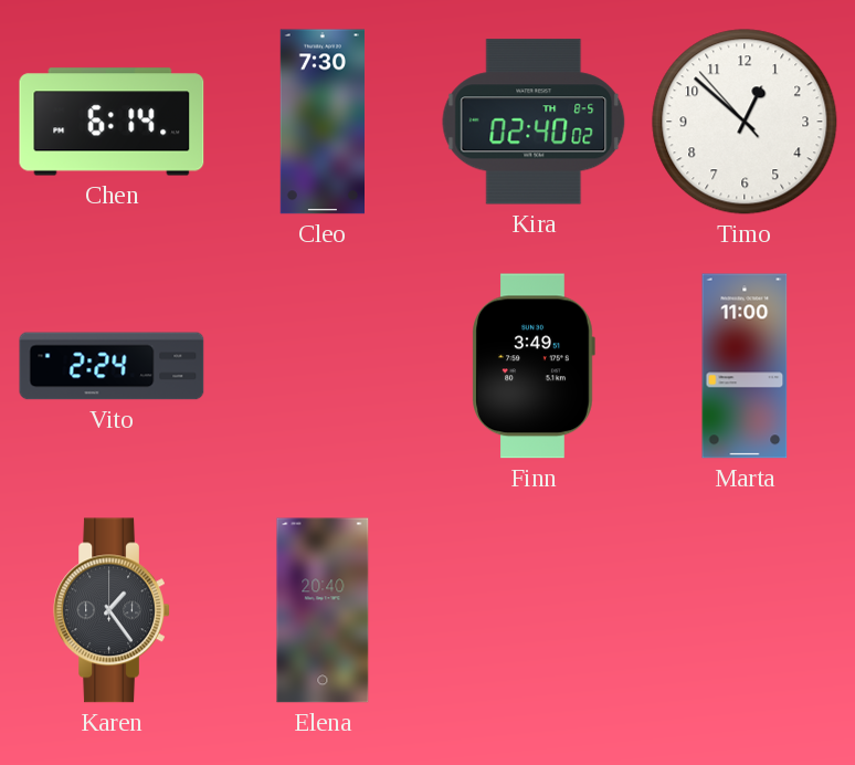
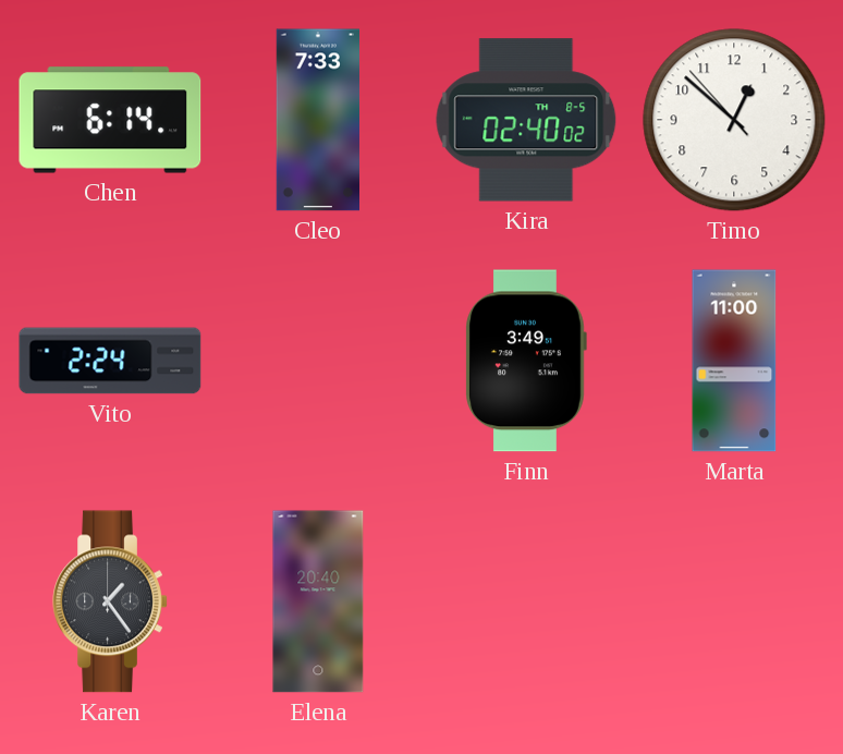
Cleo: 7:30 -> 7:33
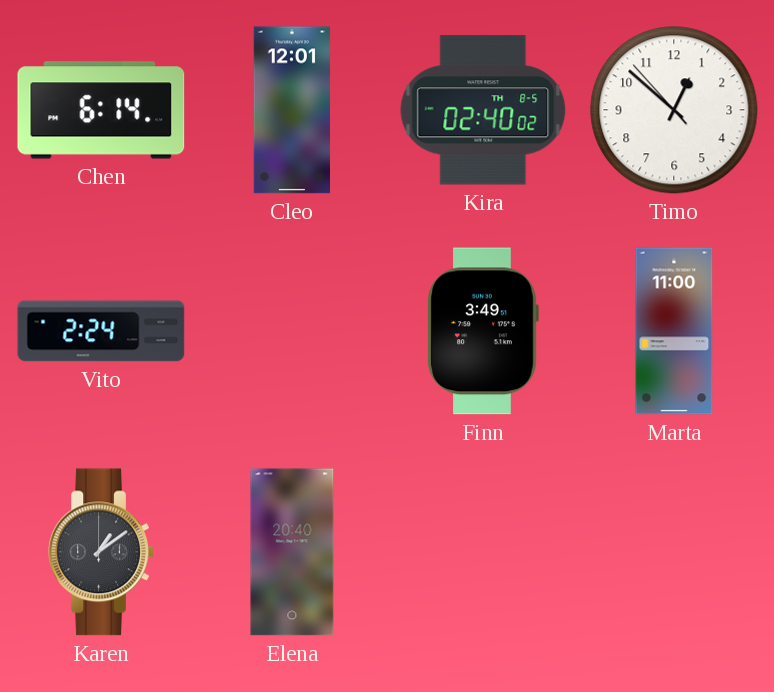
Cleo: 7:33 -> 12:01
Karen: 1:24 -> 1:09
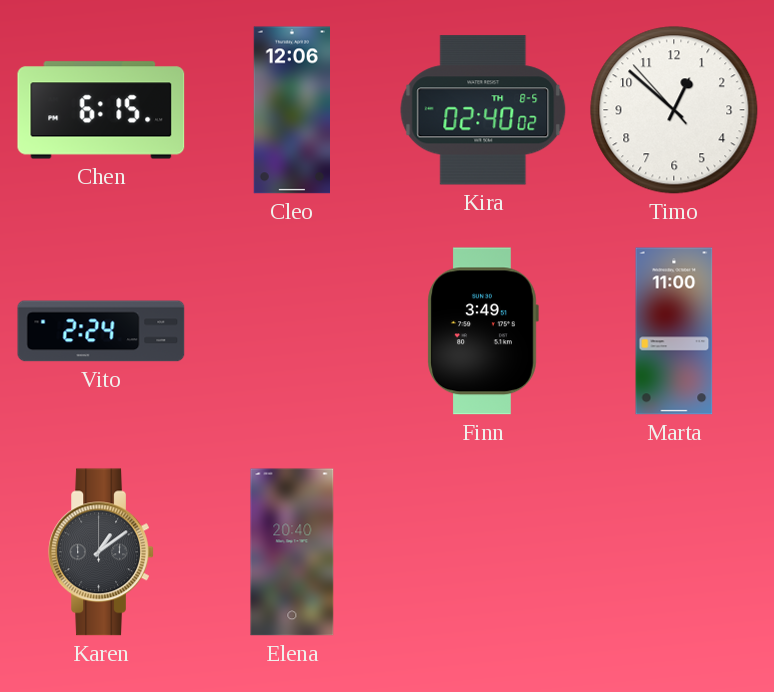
Chen: 6:14 -> 6:15
Cleo: 12:01 -> 12:06
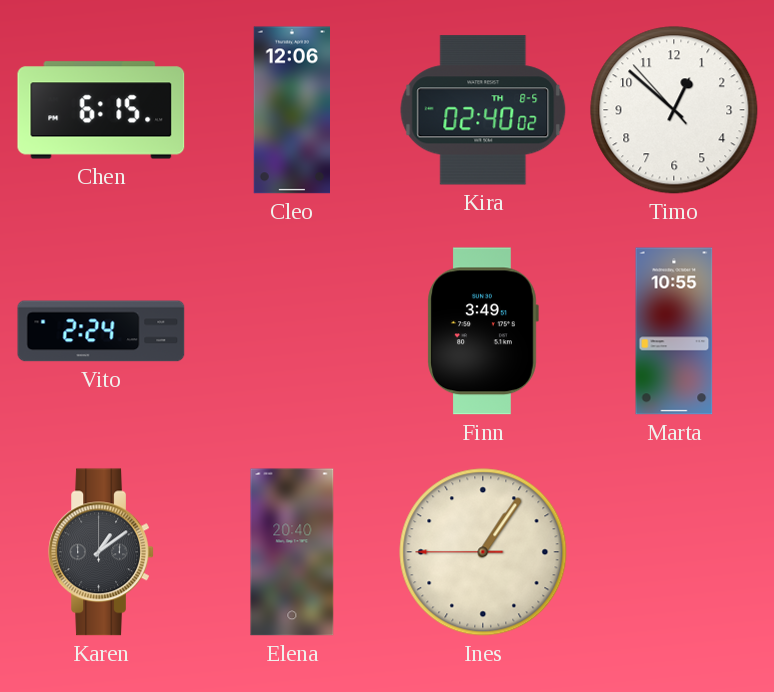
Marta: 11:00 -> 10:55
Ines: none -> 1:05
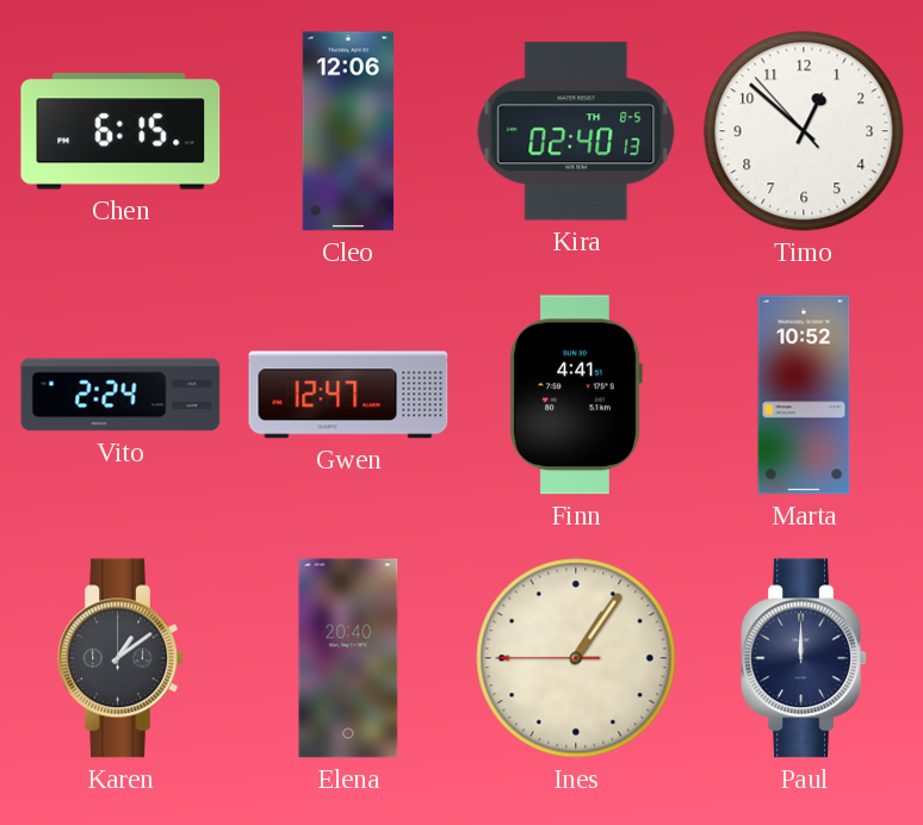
Kira: 02:40:02 -> 02:40:13
Gwen: none -> 12:47
Finn: 3:49 -> 4:41
Marta: 10:55 -> 10:52
Paul: none -> 12:00
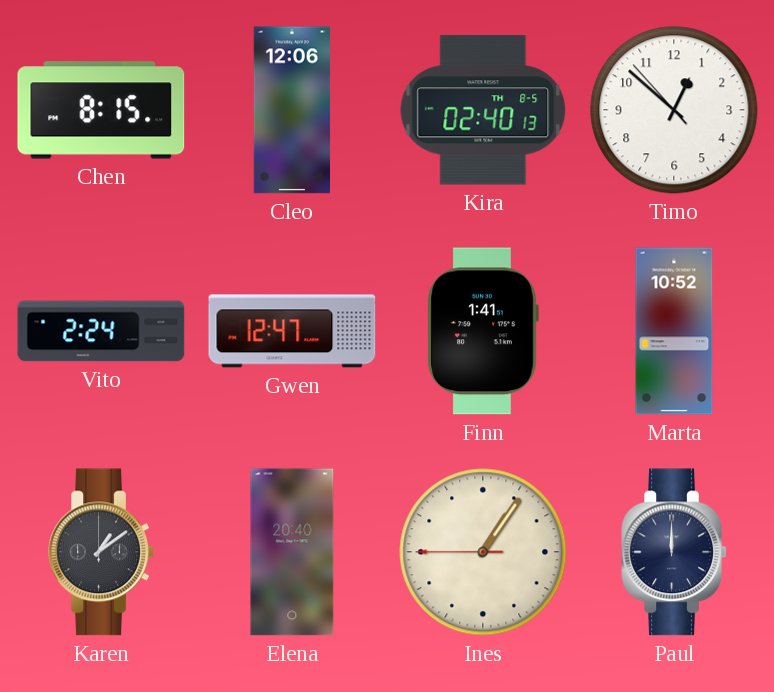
Chen: 6:15 -> 8:15
Finn: 4:41 -> 1:41
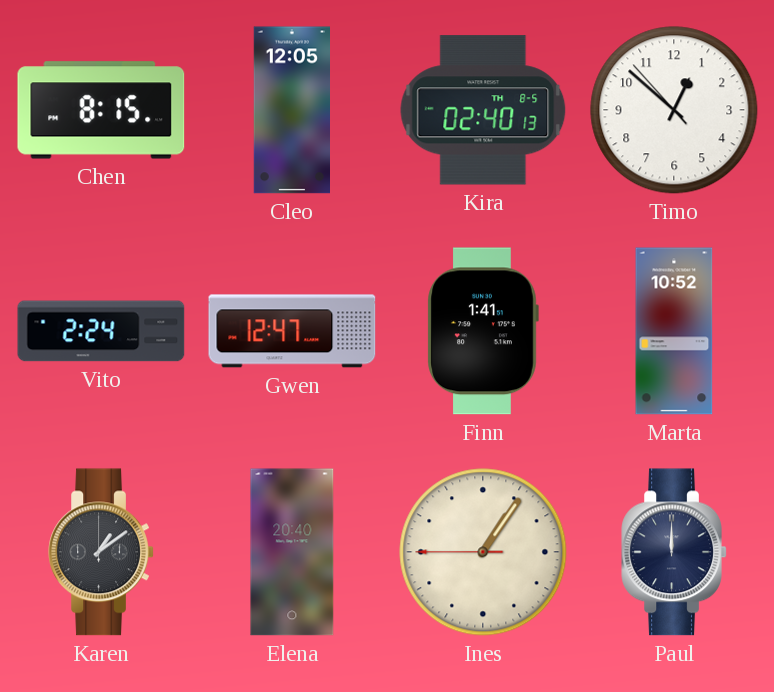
Cleo: 12:06 -> 12:05
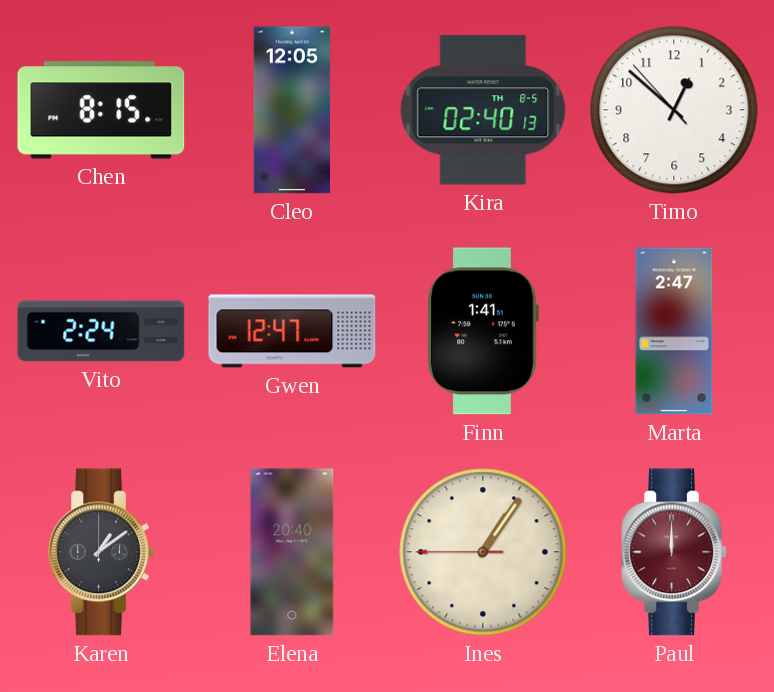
Marta: 10:52 -> 2:47
Paul dial: navy -> burgundy
